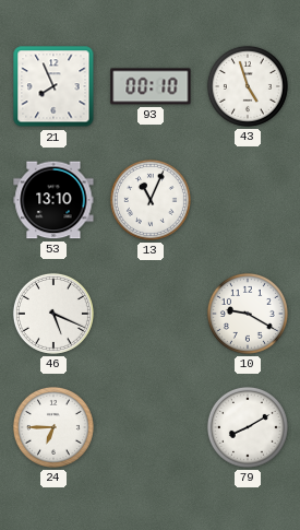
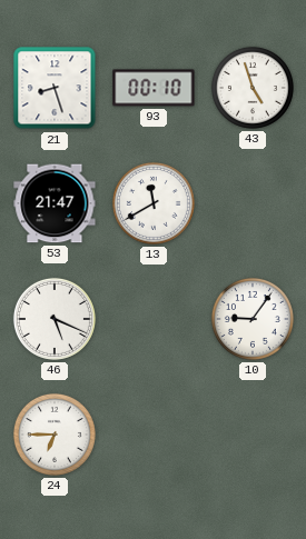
21: 7:56 -> 8:27
53: 13:10 -> 21:47
13: 11:04 -> 11:40
10: 9:20 -> 9:06
79: 8:10 -> none
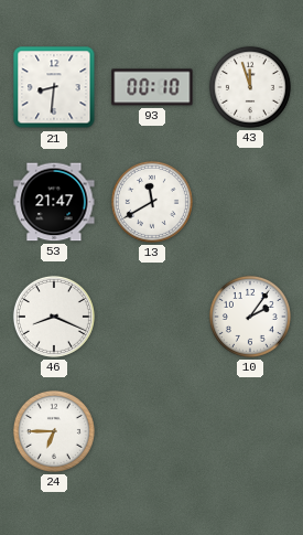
21: 8:27 -> 8:31
43: 4:57 -> 11:57
46: 5:19 -> 8:19
10: 9:06 -> 2:06
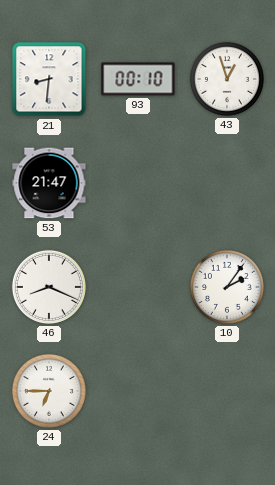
43: 11:57 -> 12:57
13: 11:40 -> none
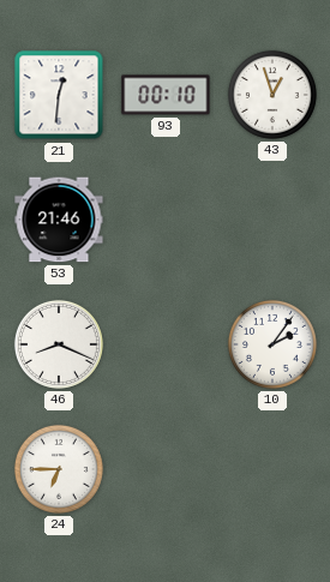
21: 8:31 -> 12:31
53: 21:47 -> 21:46
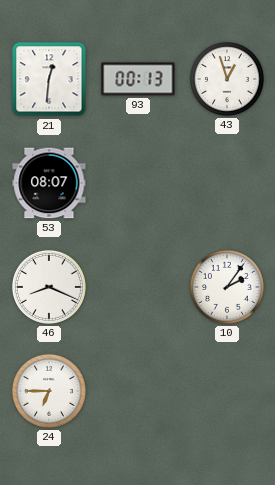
93: 00:10 -> 00:13
53: 21:46 -> 08:07
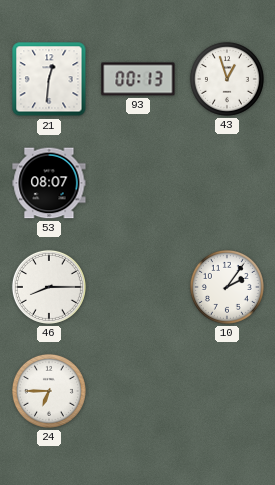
46: 8:19 -> 8:15
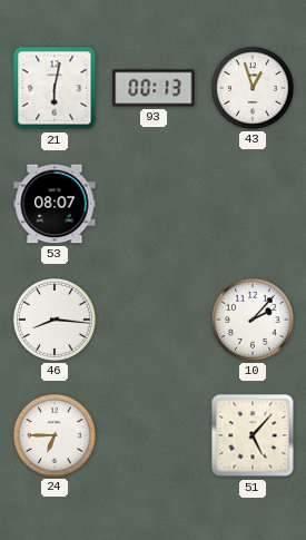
21: 12:31 -> 6:02
46: 8:15 -> 8:16
10: 2:06 -> 2:07
51: none -> 5:07
